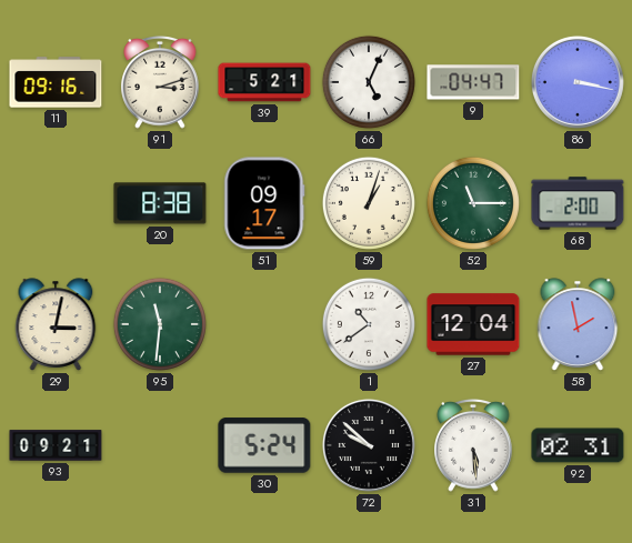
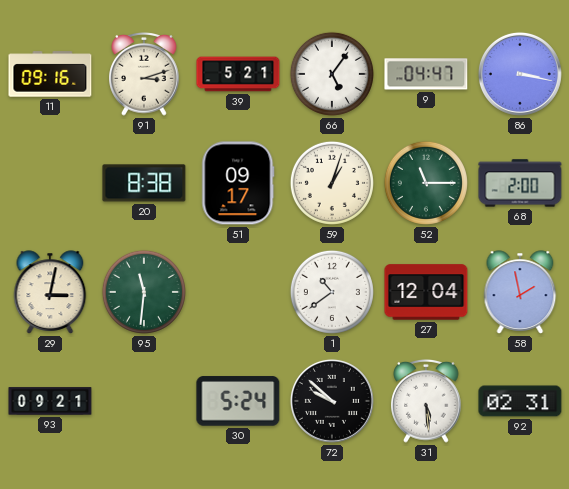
66: 5:04 -> 5:06
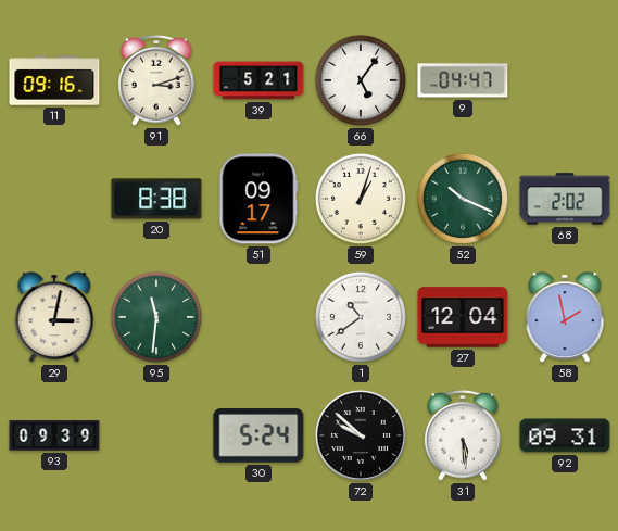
86: 3:17 -> none
52: 11:15 -> 10:19
68: 2:00 -> 2:02
93: 09:21 -> 09:39
92: 02:31 -> 09:31
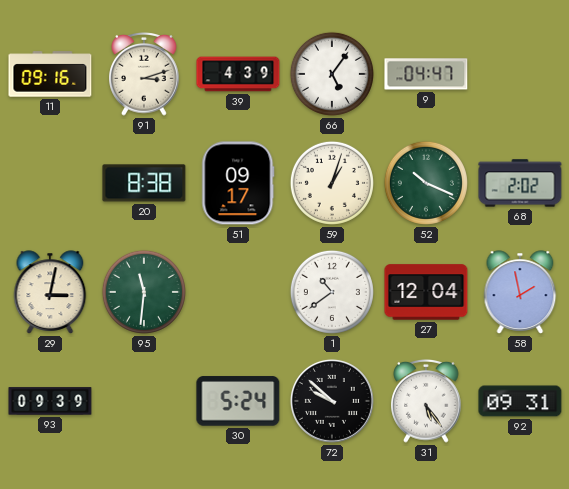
39: 5:21 -> 4:39
31: 5:29 -> 5:24
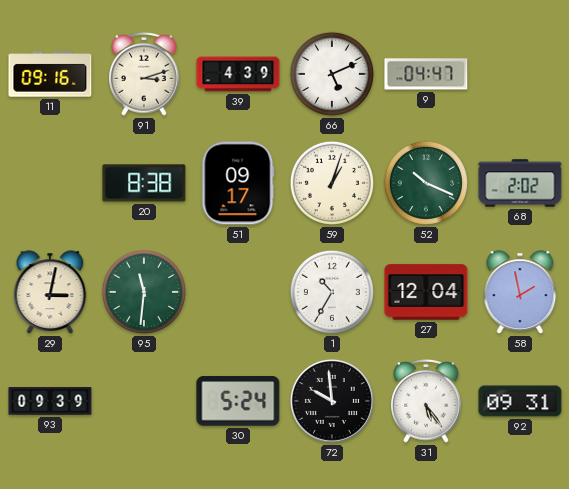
66: 5:06 -> 5:11
1: 10:39 -> 10:35
72: 9:52 -> 9:59
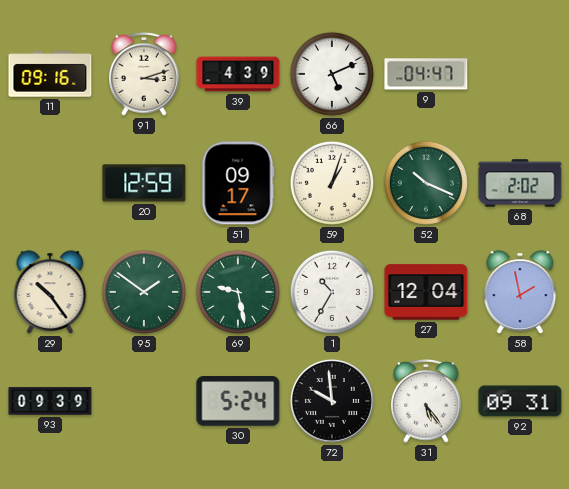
20: 8:38 -> 12:59
29: 3:02 -> 10:24
95: 11:31 -> 1:51
69: none -> 9:28
